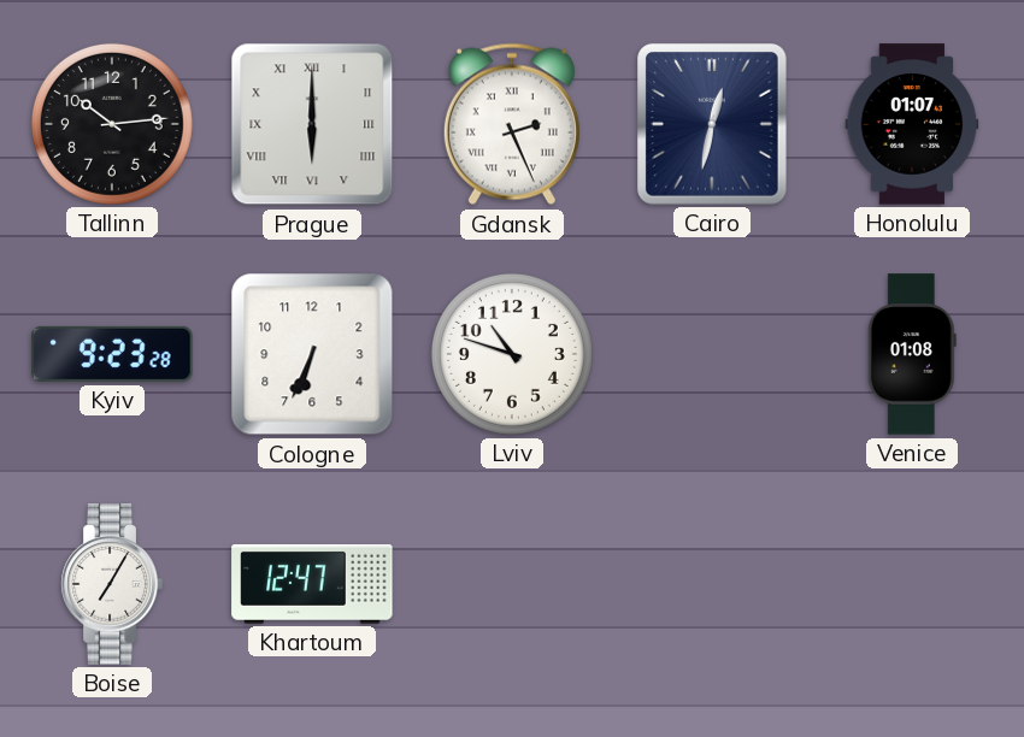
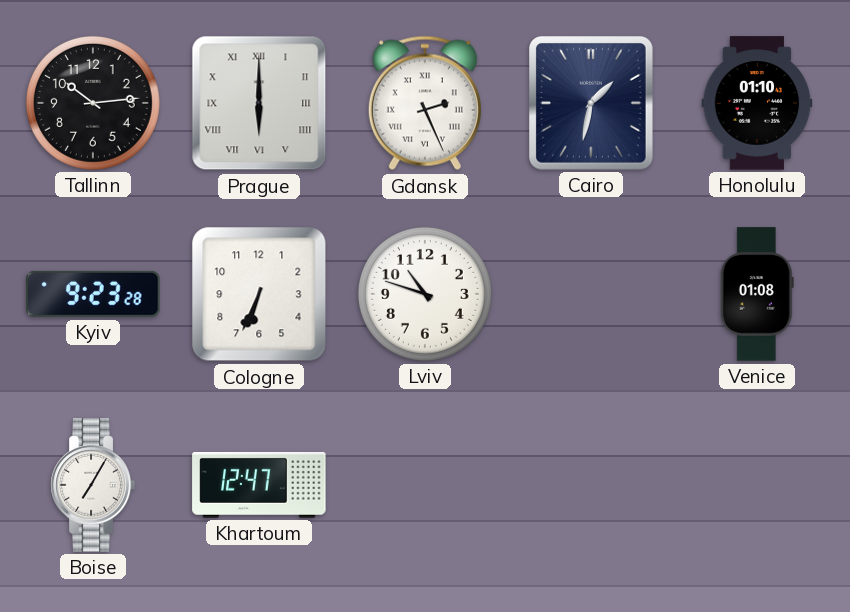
Cairo: 12:32 -> 1:32
Honolulu: 01:07 -> 01:10
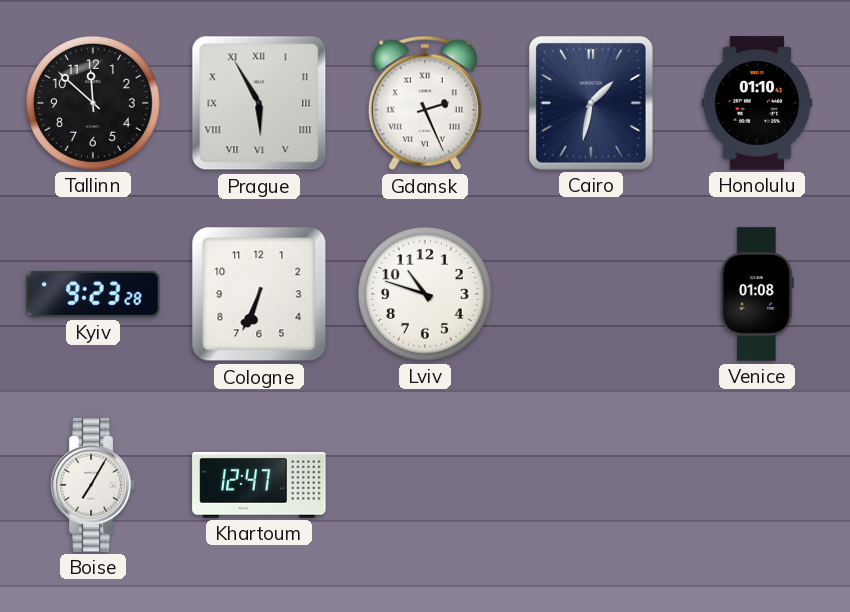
Tallinn: 10:14 -> 11:52
Prague: 6:00 -> 5:55
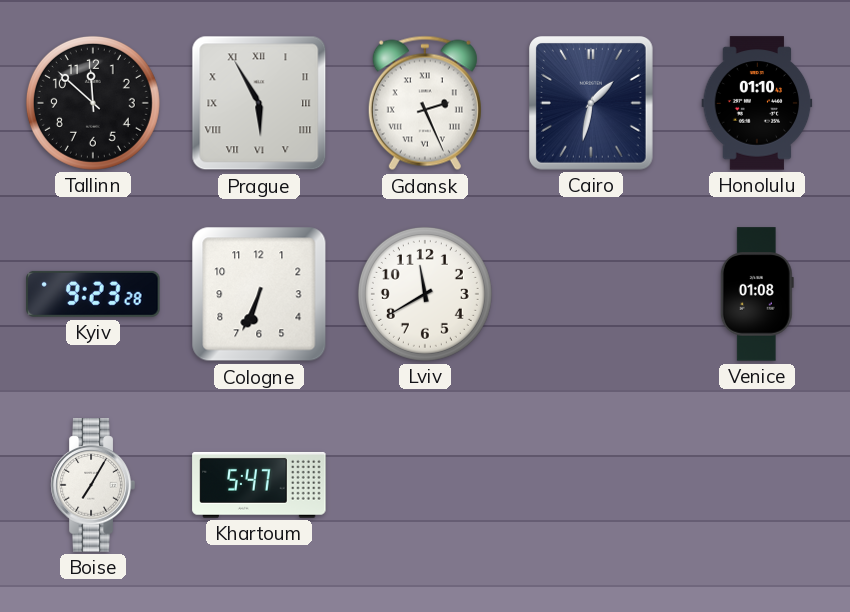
Lviv: 10:48 -> 11:40
Khartoum: 12:47 -> 5:47
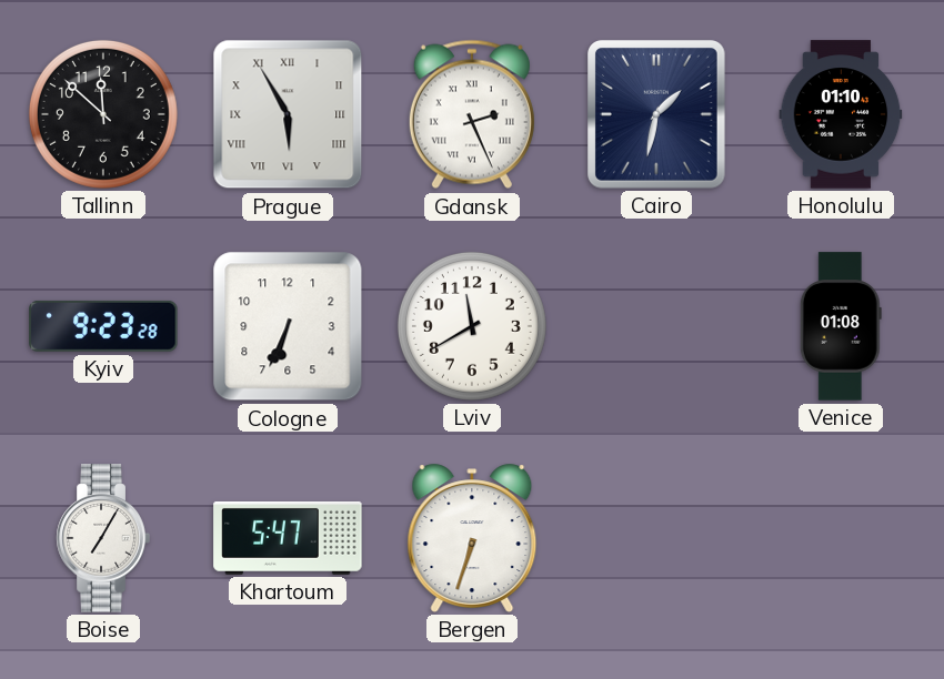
Bergen: none -> 6:33
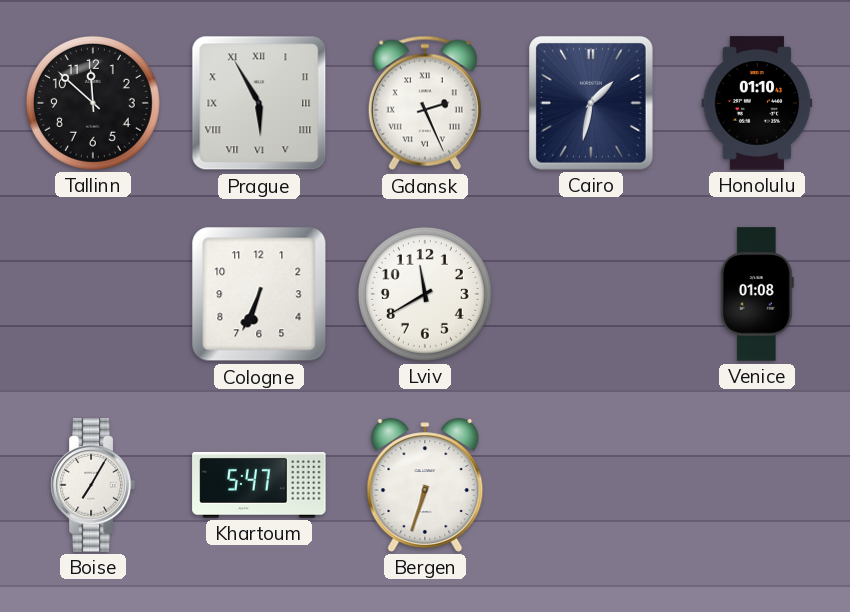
Kyiv: 9:23 -> none
